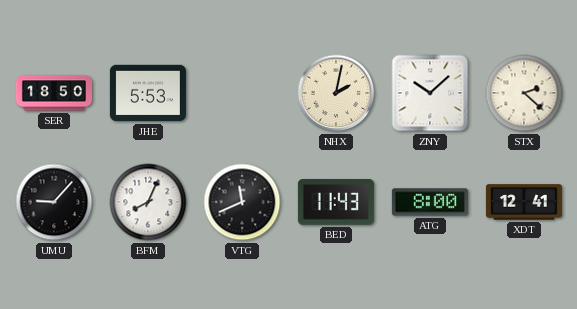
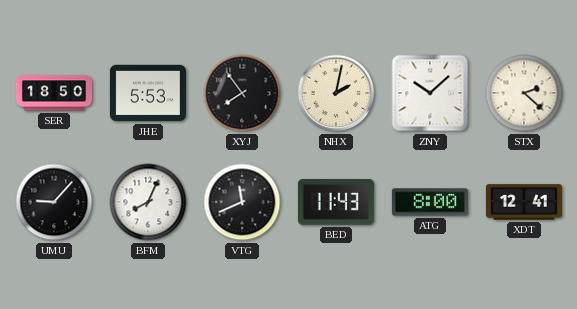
XYJ: none -> 7:54
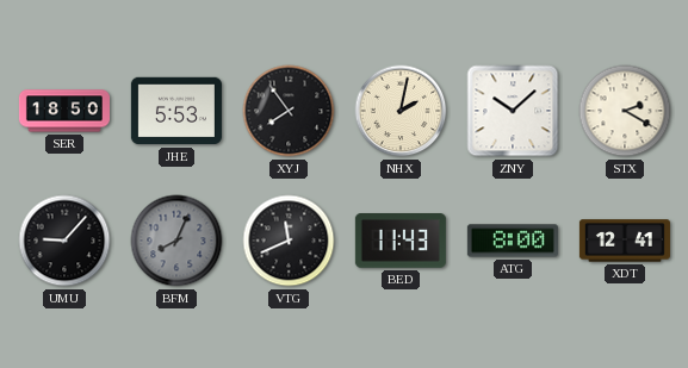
STX: 2:22 -> 2:20
BFM dial: white -> grey
